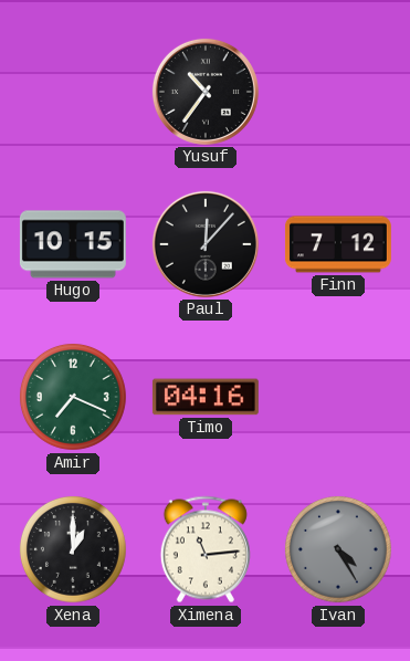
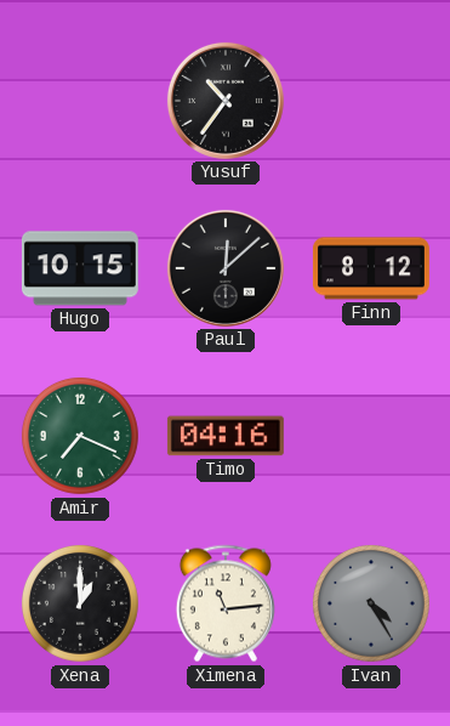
Paul: 12:07 -> 12:08
Finn: 7:12 -> 8:12
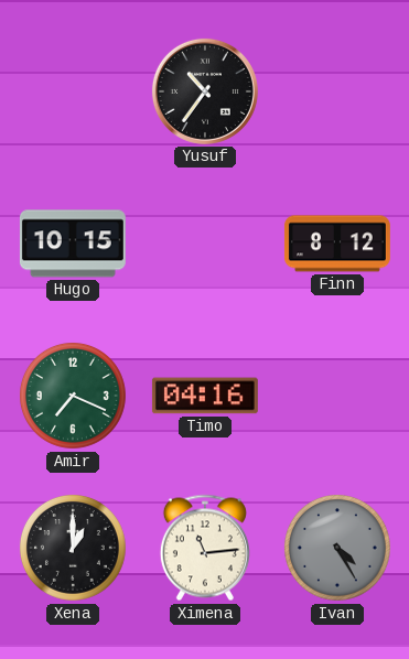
Paul: 12:08 -> none
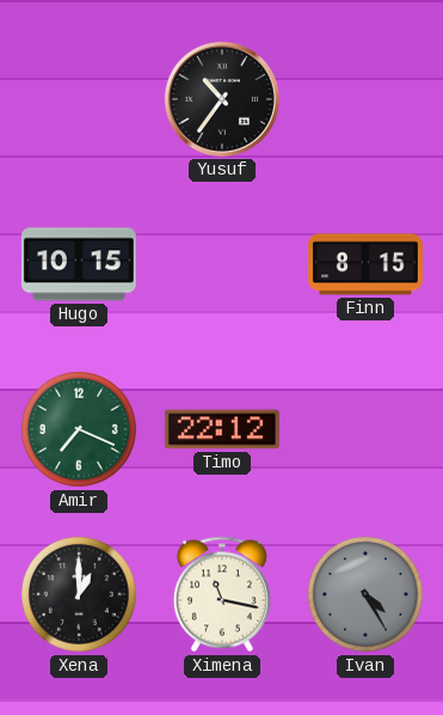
Finn: 8:12 -> 8:15
Timo: 04:16 -> 22:12
Ximena: 11:14 -> 11:17
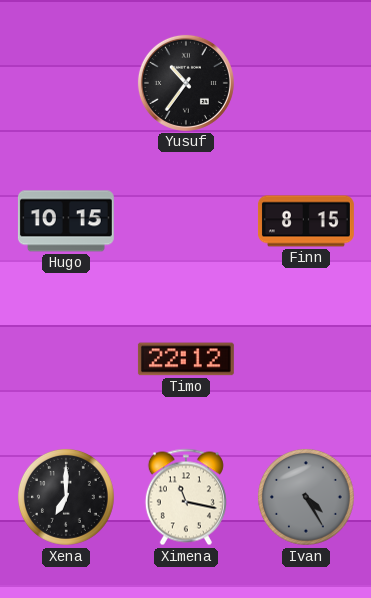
Amir: 7:19 -> none
Xena: 1:00 -> 7:00
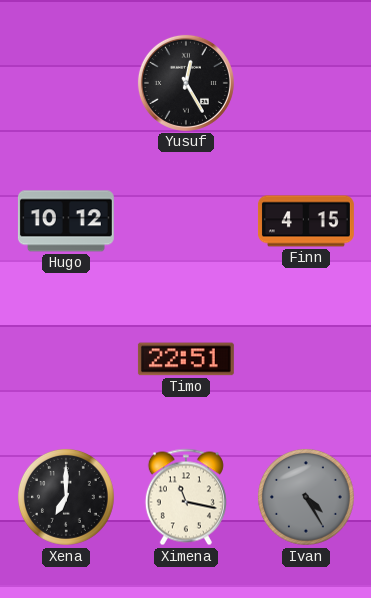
Yusuf: 10:36 -> 12:25
Hugo: 10:15 -> 10:12
Finn: 8:15 -> 4:15
Timo: 22:12 -> 22:51
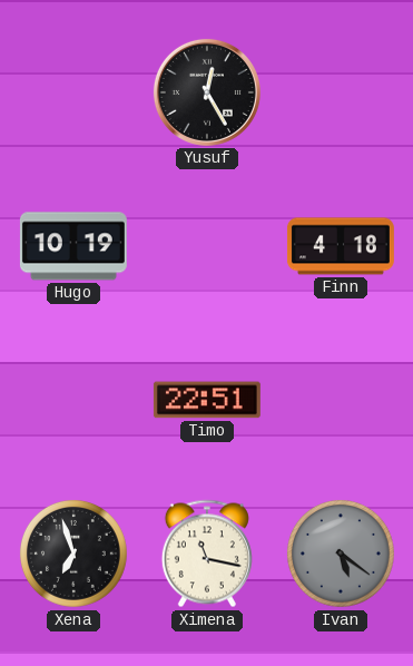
Hugo: 10:12 -> 10:19
Finn: 4:15 -> 4:18
Xena: 7:00 -> 6:57
Ivan: 4:25 -> 5:21
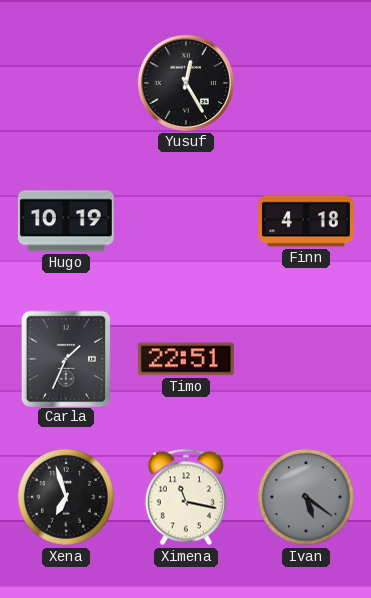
Carla: none -> 1:34
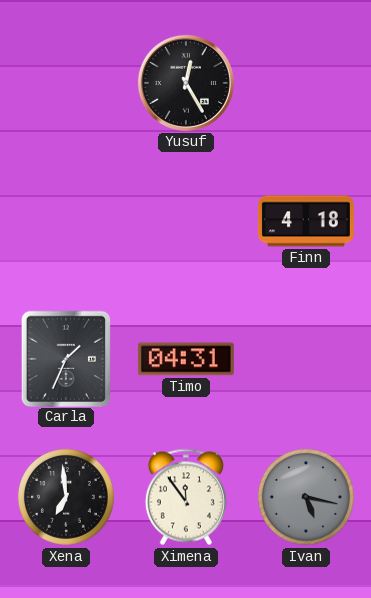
Hugo: 10:19 -> none
Timo: 22:51 -> 04:31
Xena: 6:57 -> 6:59
Ximena: 11:17 -> 11:54
Ivan: 5:21 -> 5:17
